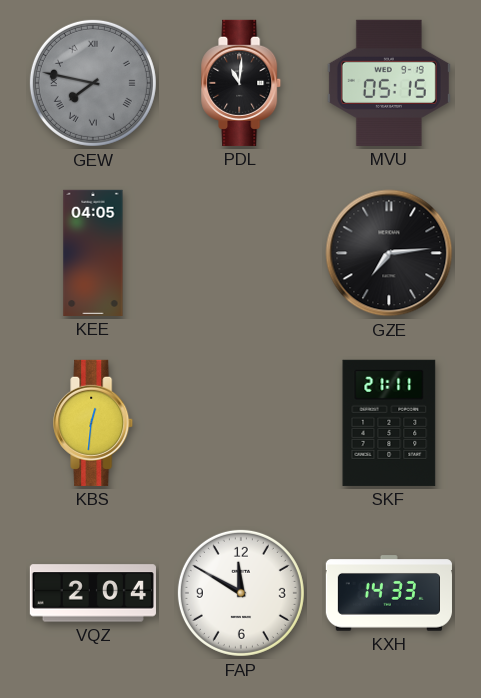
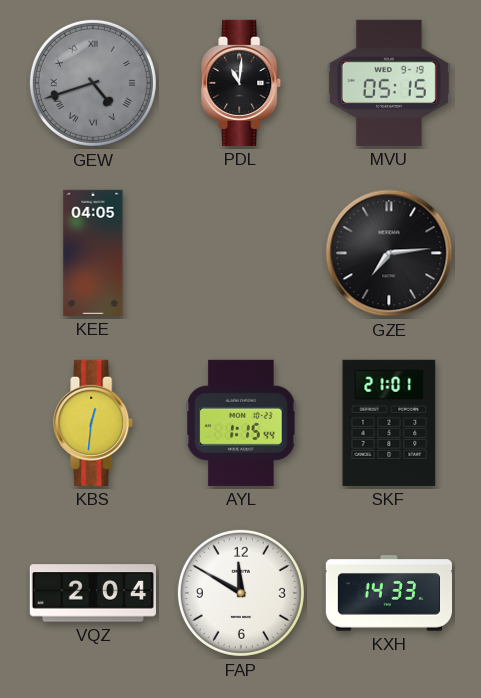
GEW: 7:47 -> 4:42
AYL: none -> 1:15
SKF: 21:11 -> 21:01
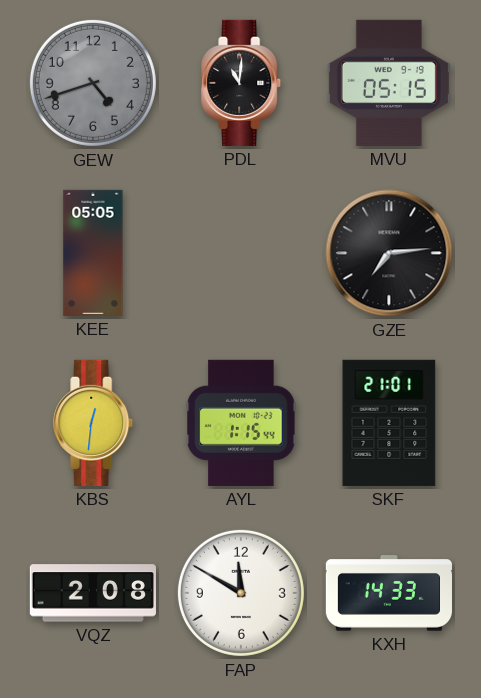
GEW numerals: Roman -> Arabic
KEE: 04:05 -> 05:05
VQZ: 2:04 -> 2:08
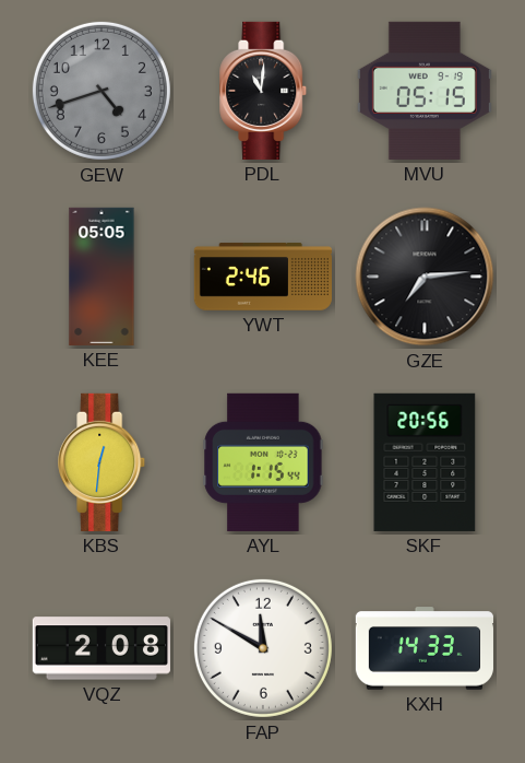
YWT: none -> 2:46
SKF: 21:01 -> 20:56
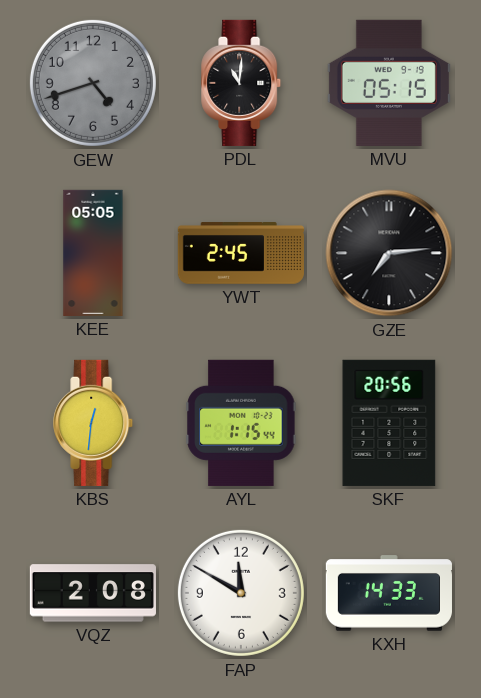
YWT: 2:46 -> 2:45
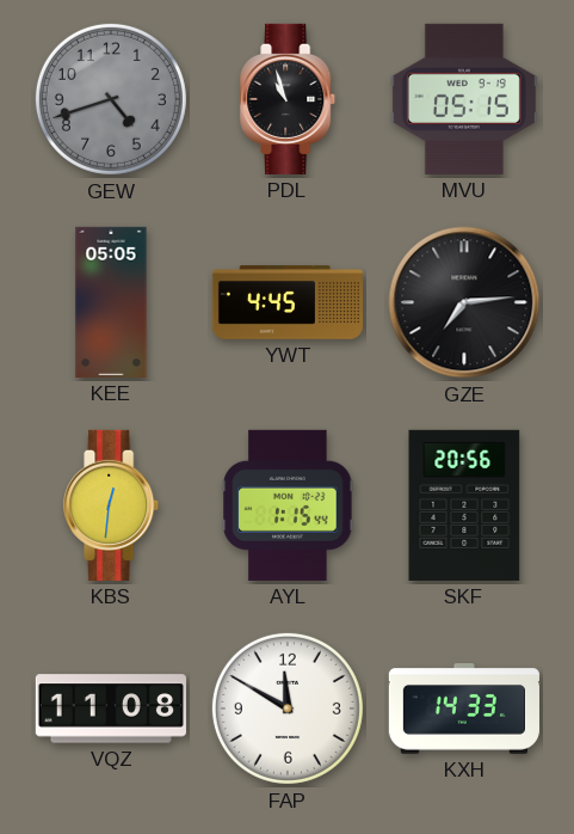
PDL: 11:01 -> 10:57
YWT: 2:45 -> 4:45
VQZ: 2:08 -> 11:08
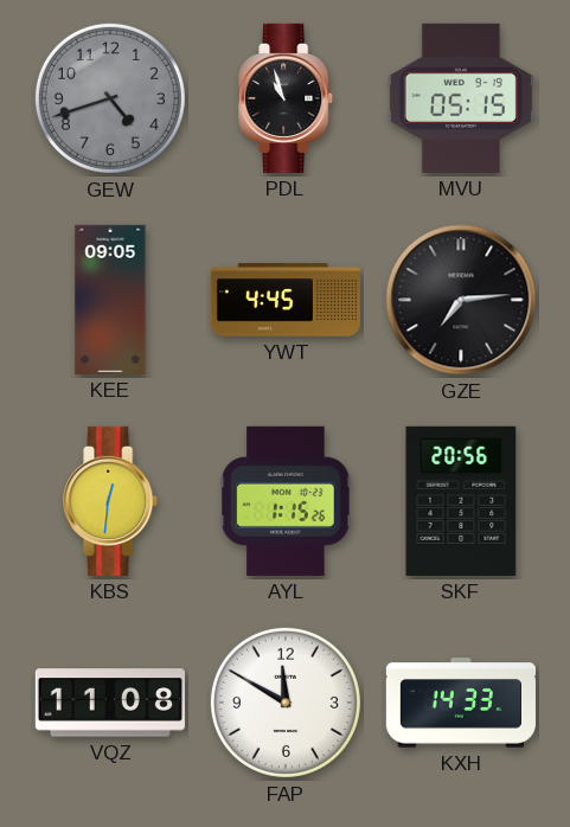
KEE: 05:05 -> 09:05
AYL: 1:15:44 -> 1:15:26
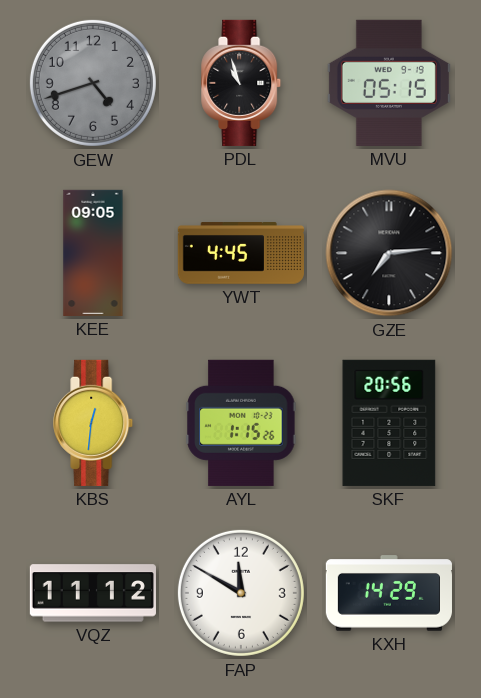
VQZ: 11:08 -> 11:12
KXH: 14:33 -> 14:29
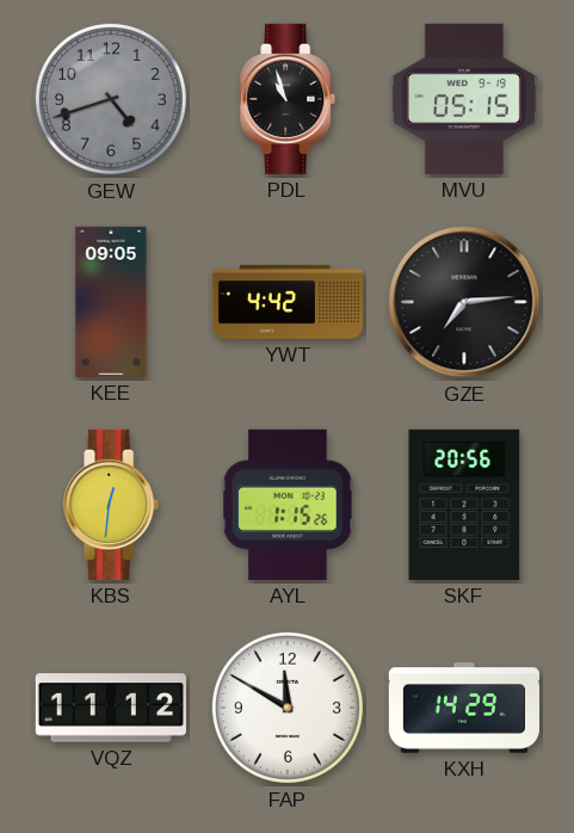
YWT: 4:45 -> 4:42
